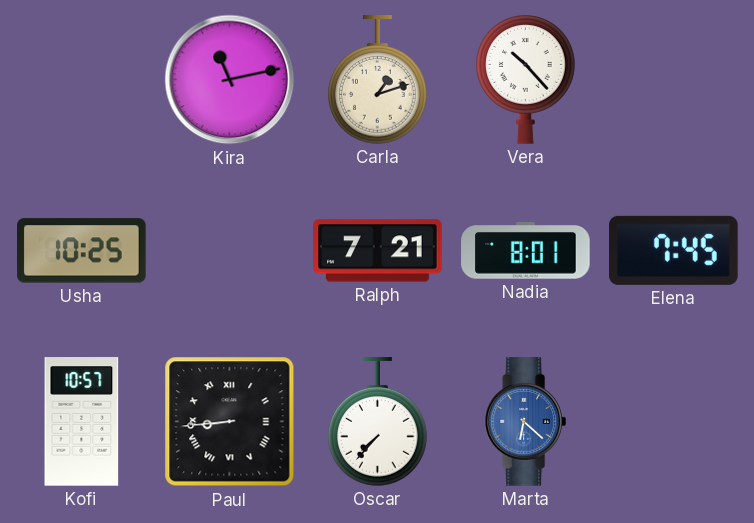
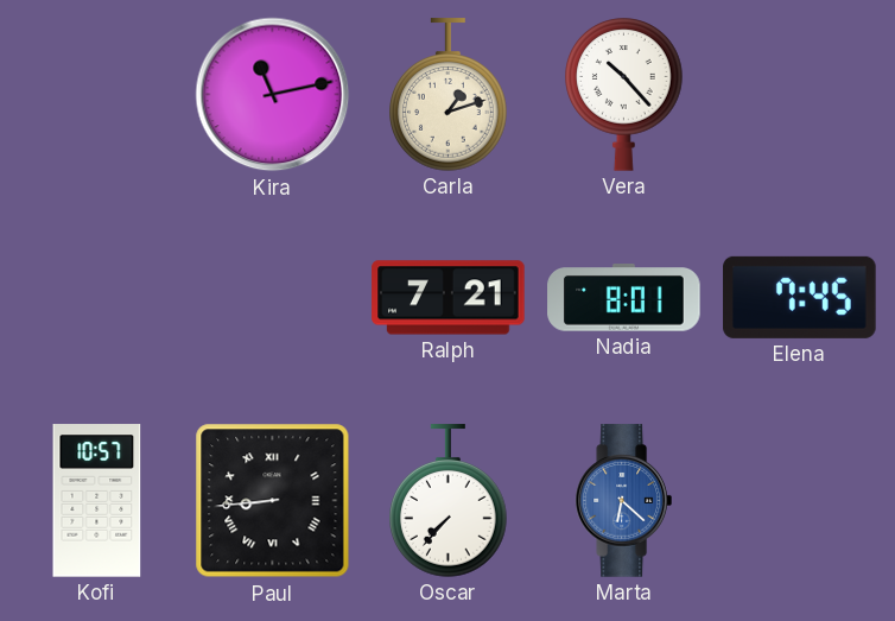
Usha: 10:25 -> none
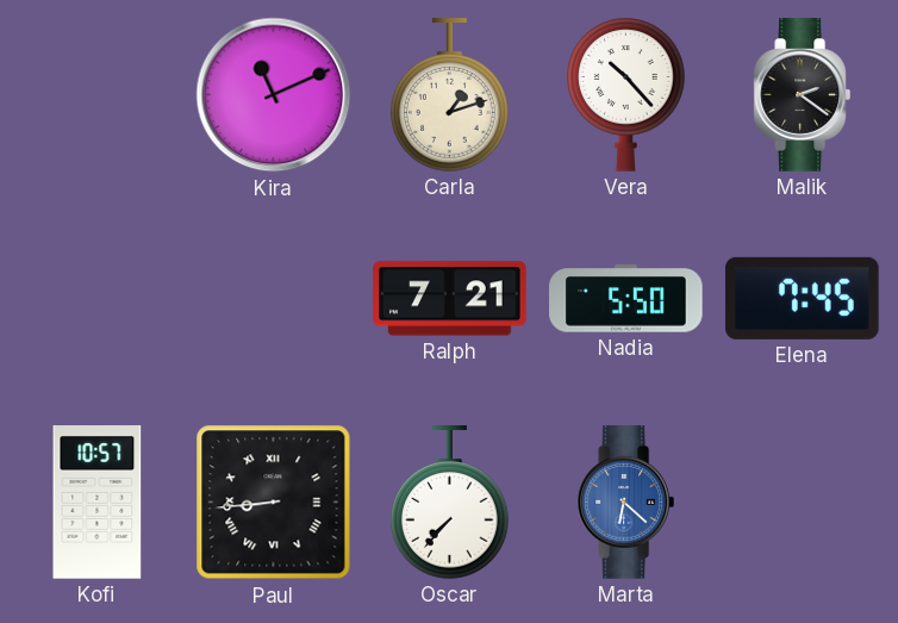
Kira: 11:13 -> 11:11
Malik: none -> 2:21
Nadia: 8:01 -> 5:50
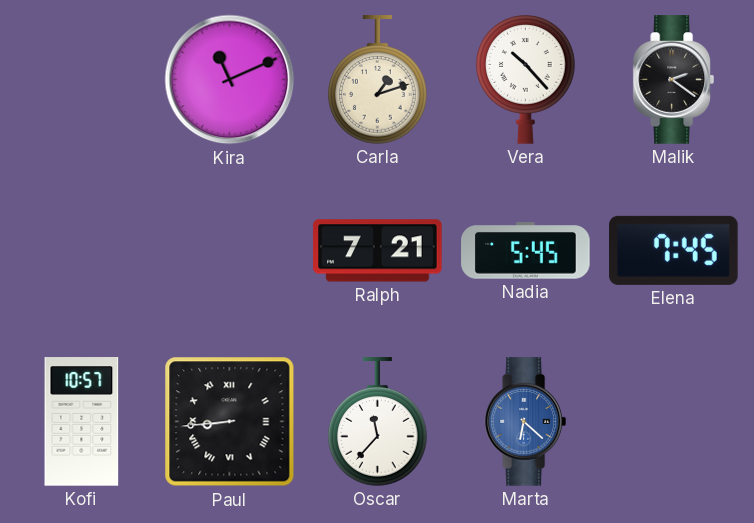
Nadia: 5:50 -> 5:45
Oscar: 7:37 -> 11:37
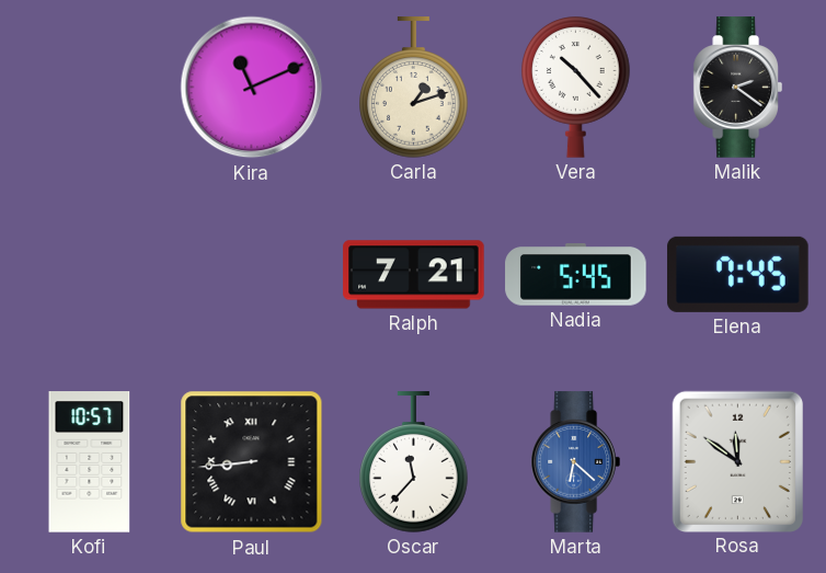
Rosa: none -> 11:51
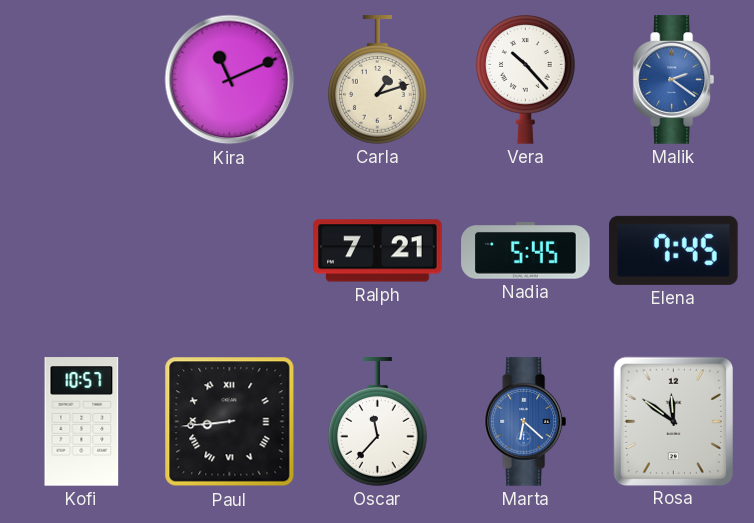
Malik dial: black -> blue
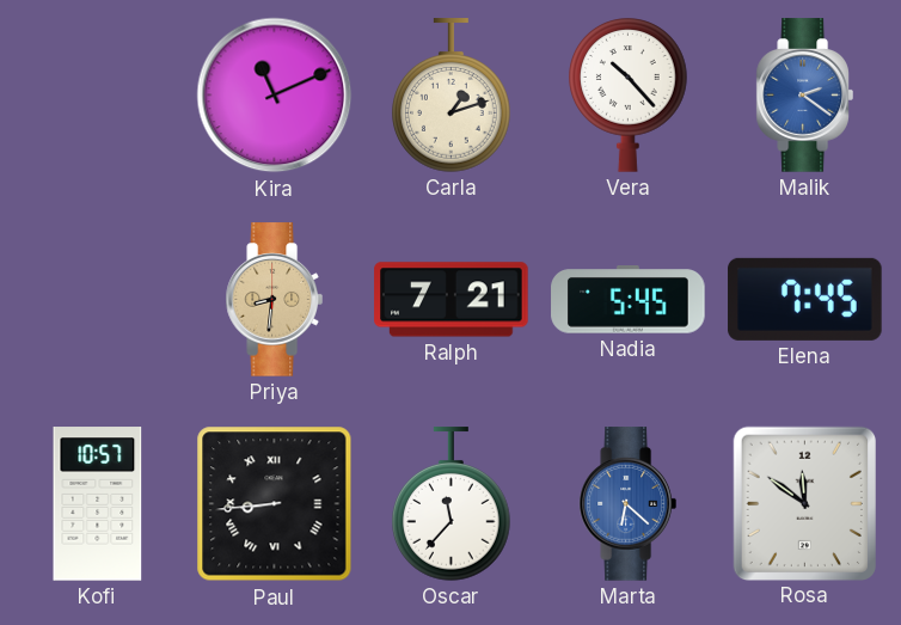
Priya: none -> 8:31
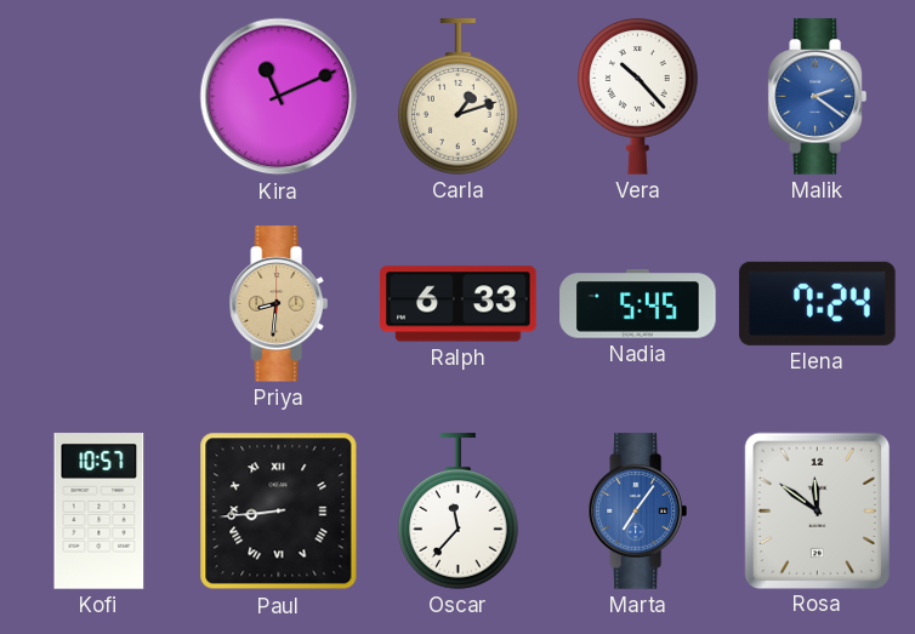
Ralph: 7:21 -> 6:33
Elena: 7:45 -> 7:24
Marta: 6:22 -> 7:06
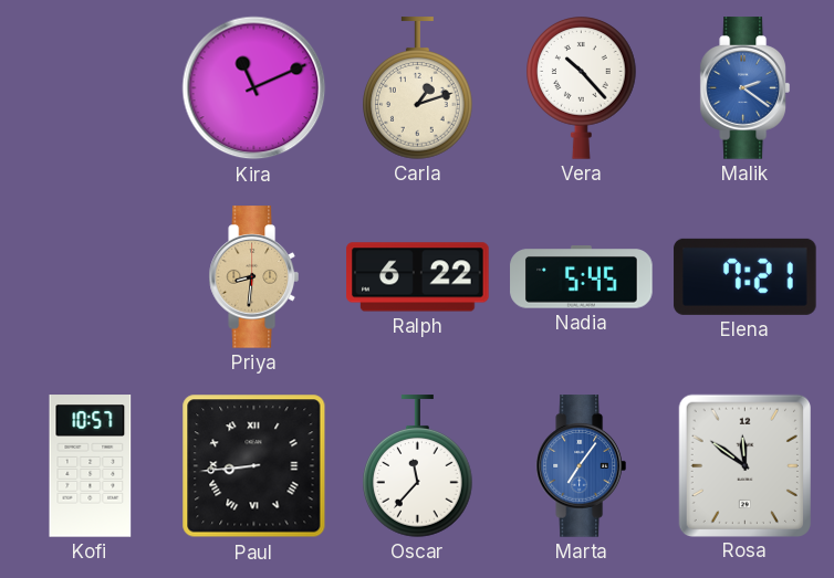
Ralph: 6:33 -> 6:22
Elena: 7:24 -> 7:21
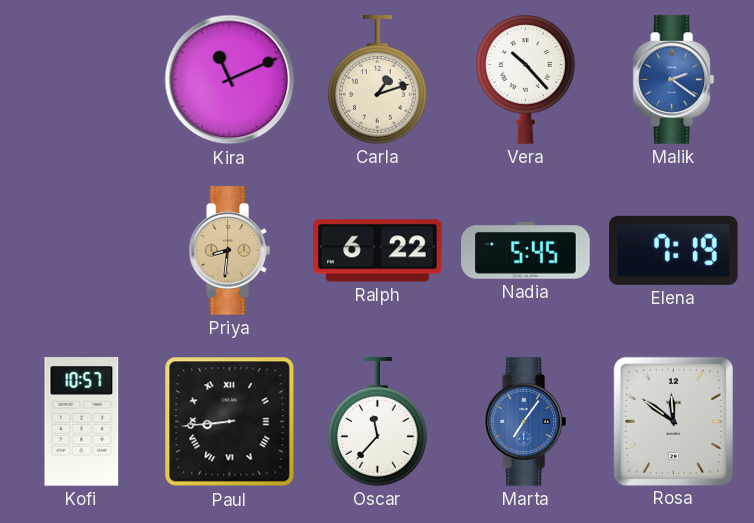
Elena: 7:21 -> 7:19
